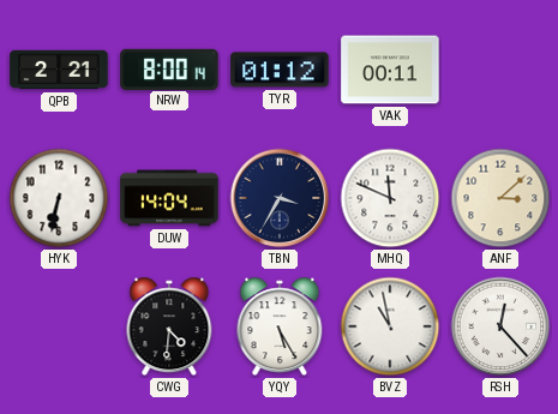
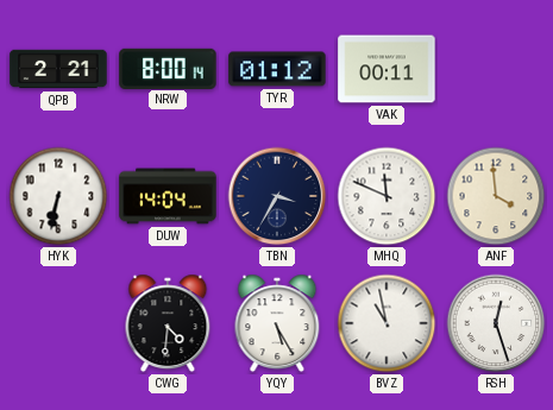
ANF: 3:08 -> 3:59
RSH: 12:23 -> 12:27
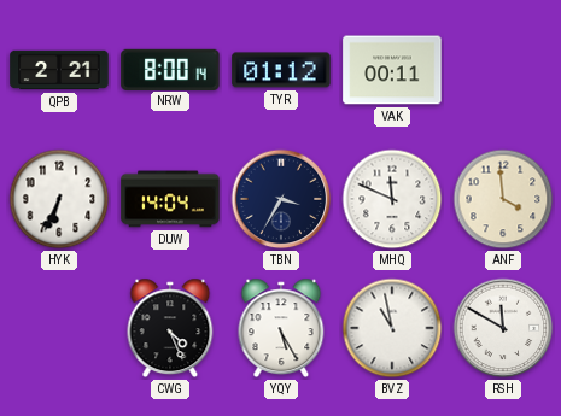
HYK: 6:32 -> 6:34
CWG: 4:31 -> 4:26
RSH: 12:27 -> 11:50
